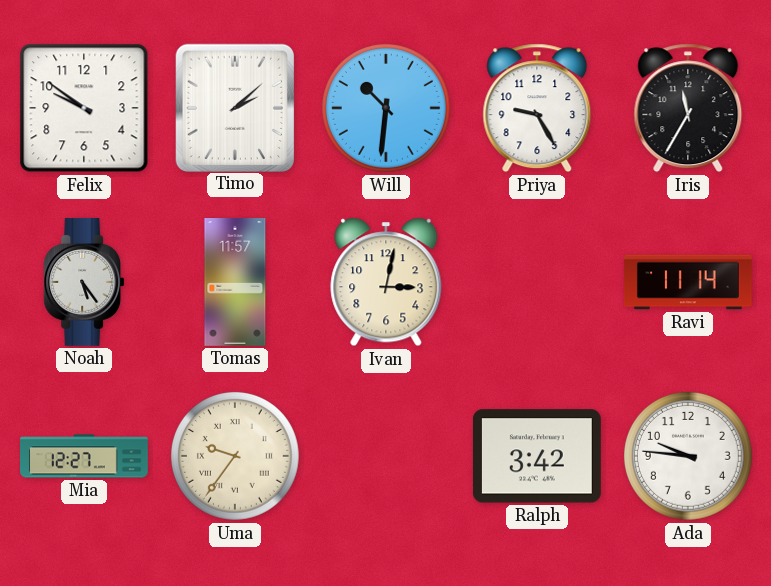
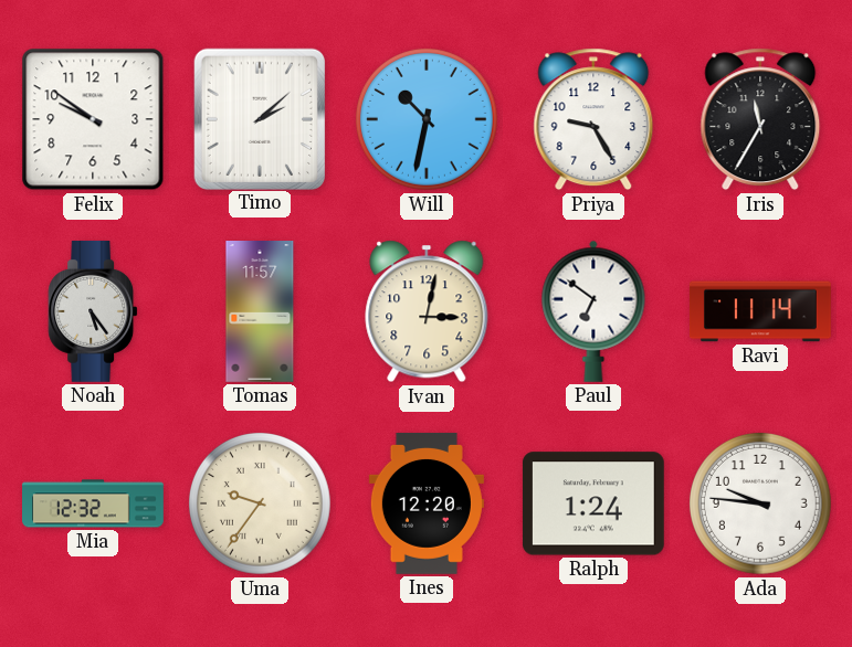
Will: 10:31 -> 10:32
Paul: none -> 6:51
Mia: 12:27 -> 12:32
Ines: none -> 12:20
Ralph: 3:42 -> 1:24
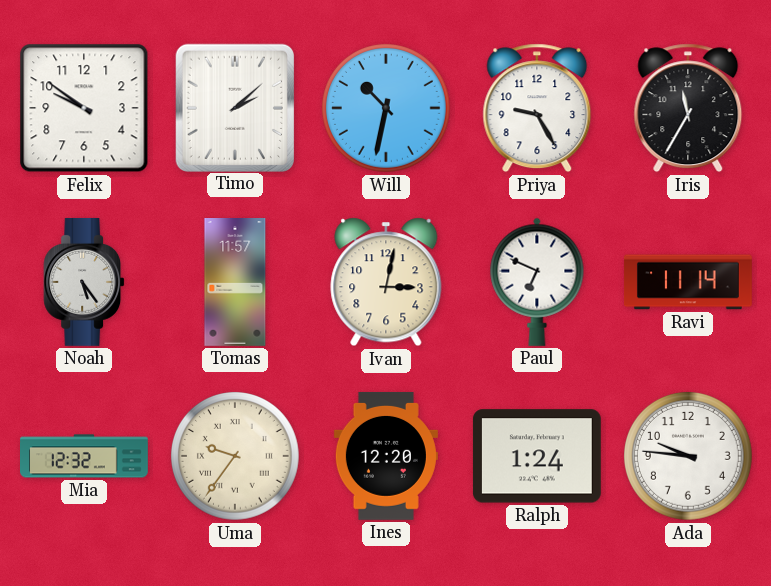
Paul: 6:51 -> 6:49
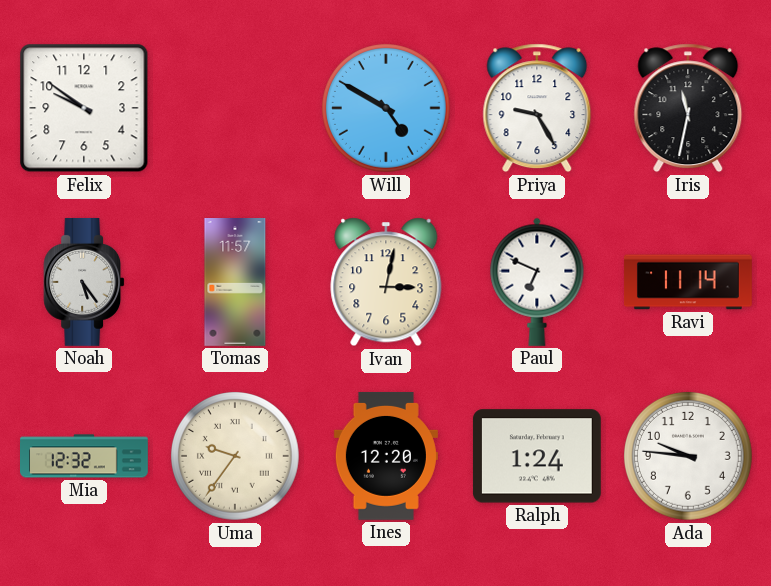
Timo: 2:08 -> none
Will: 10:32 -> 4:50
Iris: 11:35 -> 11:32
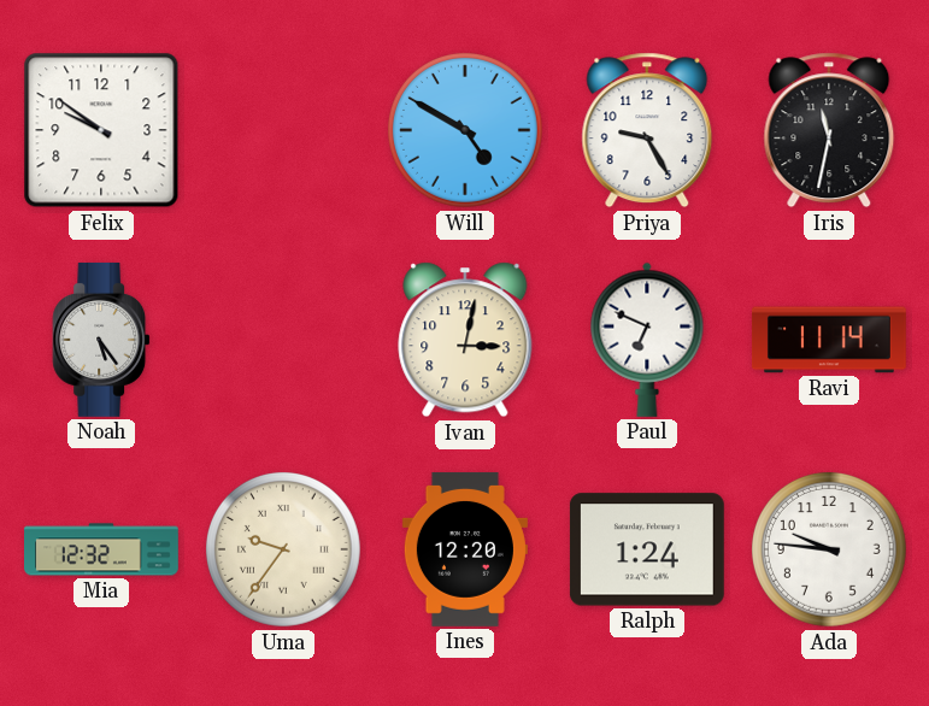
Tomas: 11:57 -> none
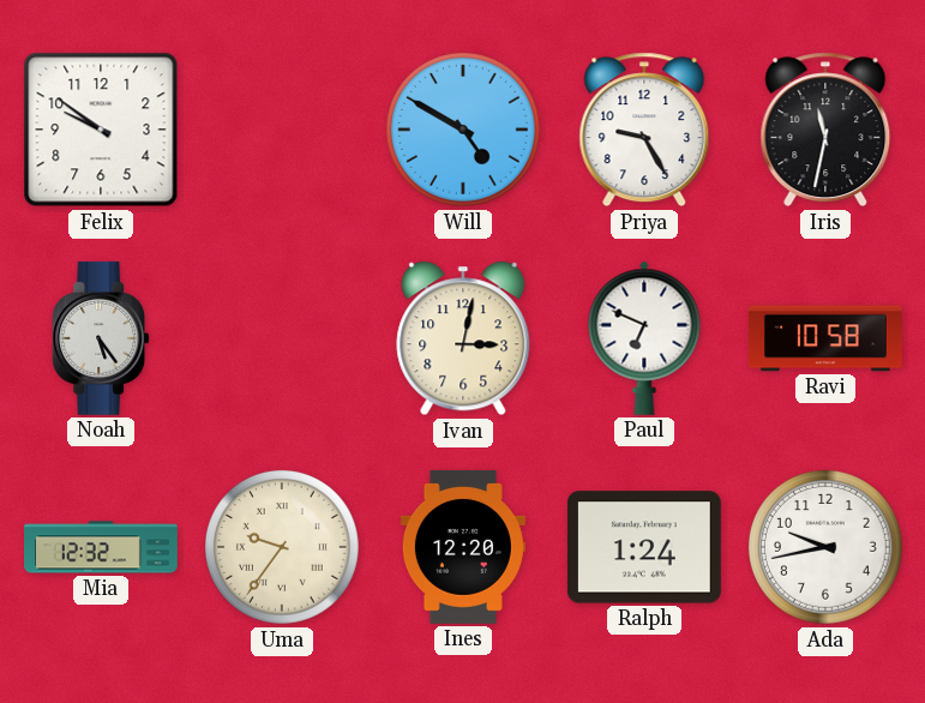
Ravi: 11:14 -> 10:58
Ada: 9:46 -> 9:43
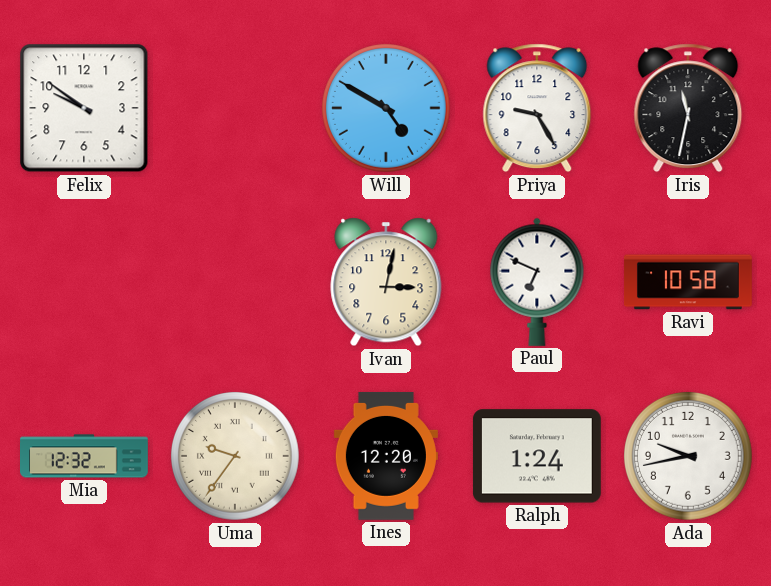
Noah: 5:24 -> none
